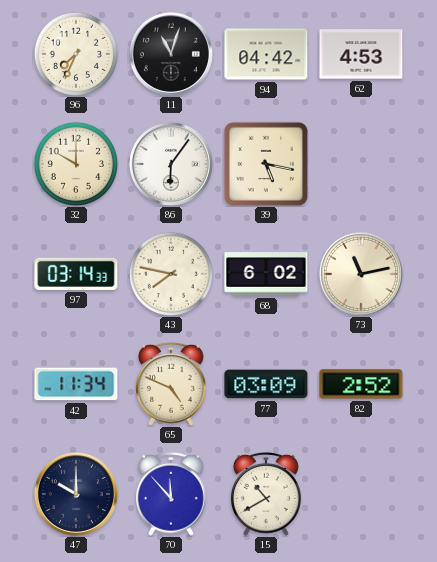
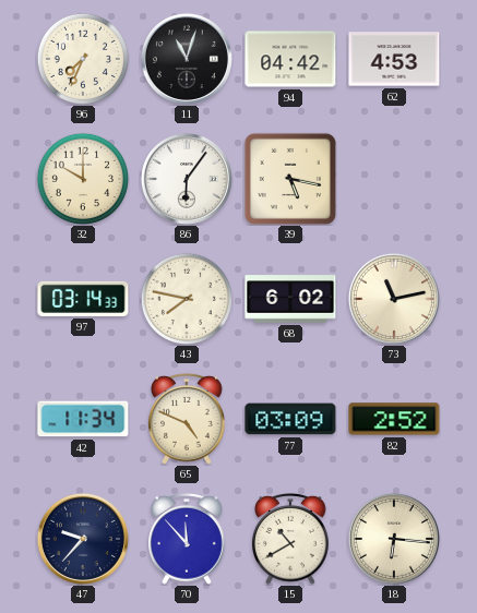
47: 10:00 -> 9:37
18: none -> 6:16
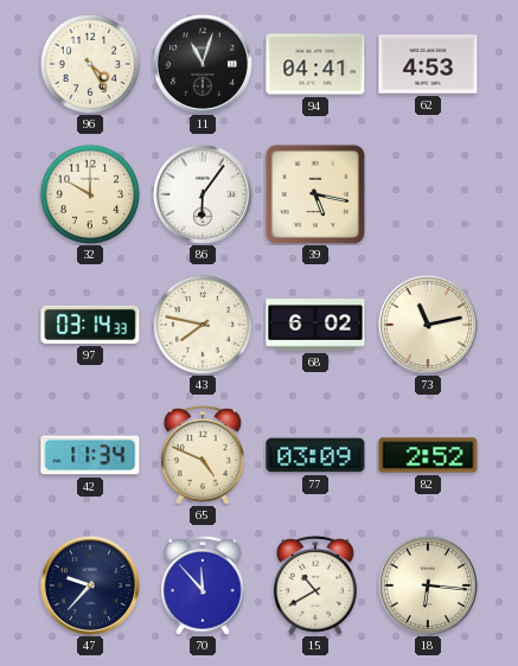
96: 7:34 -> 4:25
94: 04:42 -> 04:41
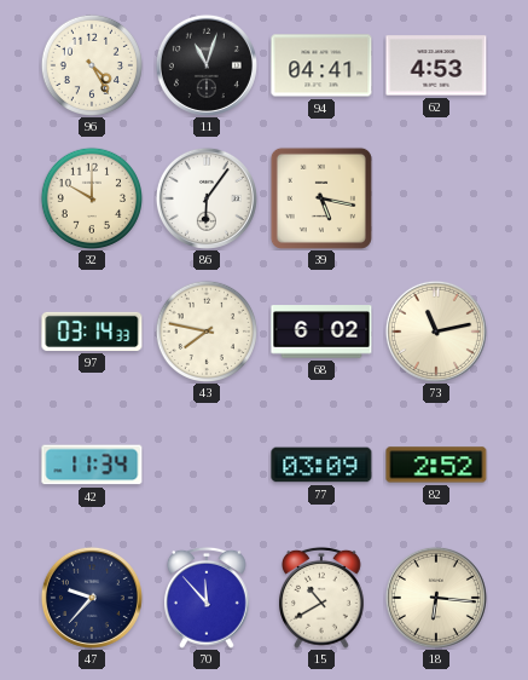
65: 4:49 -> none
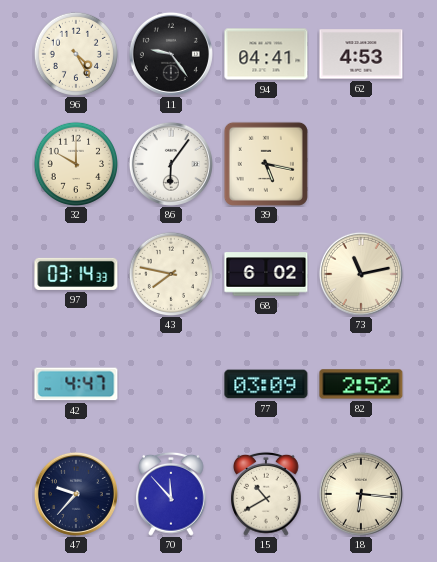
11: 11:03 -> 9:24
42: 11:34 -> 4:47
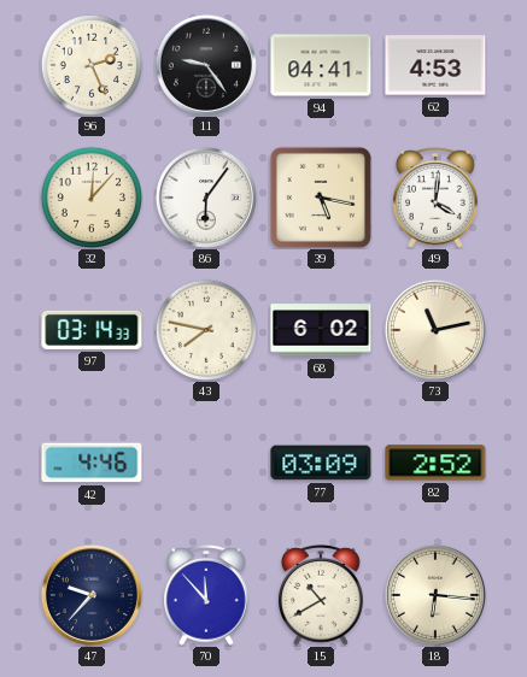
96: 4:25 -> 2:26
32: 10:00 -> 12:07
49: none -> 4:01
42: 4:47 -> 4:46
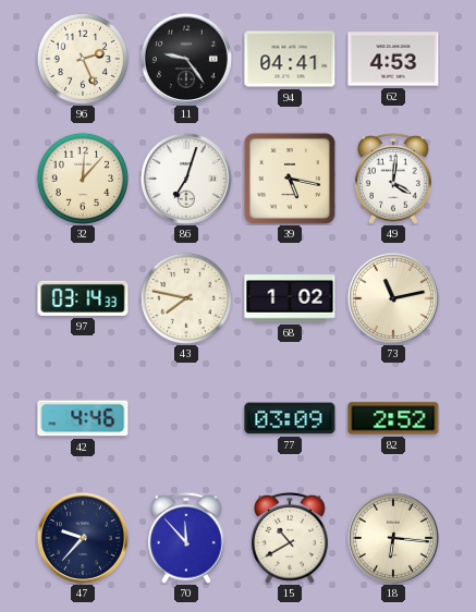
86: 6:06 -> 7:03
68: 6:02 -> 1:02
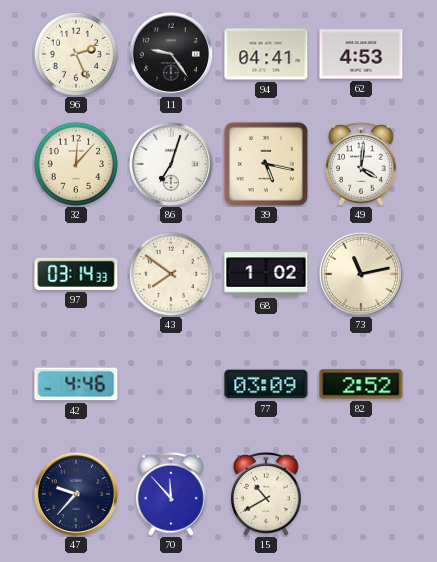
43: 7:47 -> 7:51
18: 6:16 -> none
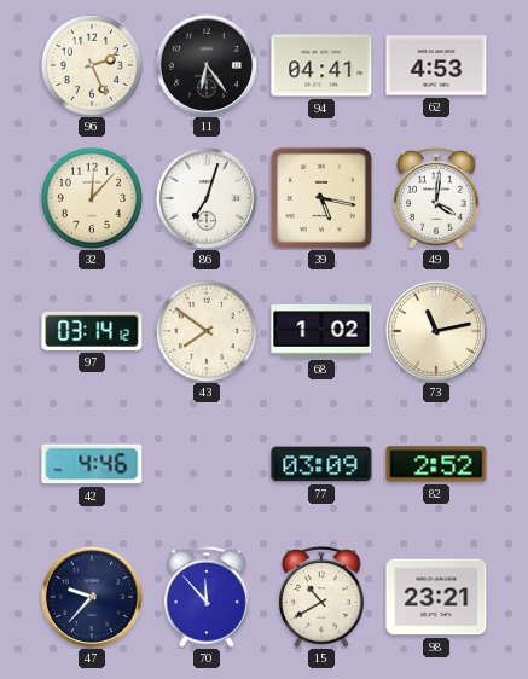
11: 9:24 -> 6:24
97: 03:14:33 -> 03:14:12
98: none -> 23:21
